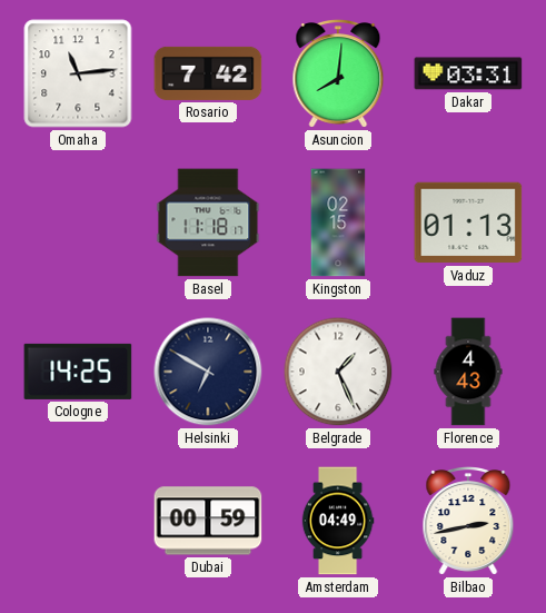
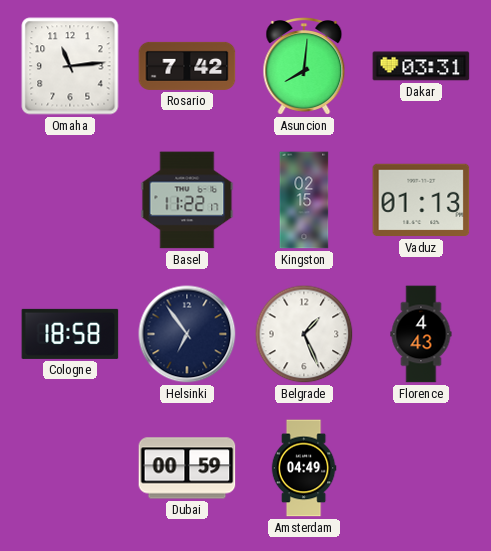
Basel: 11:18 -> 11:22
Cologne: 14:25 -> 18:58
Helsinki: 6:50 -> 6:54
Bilbao: 2:43 -> none
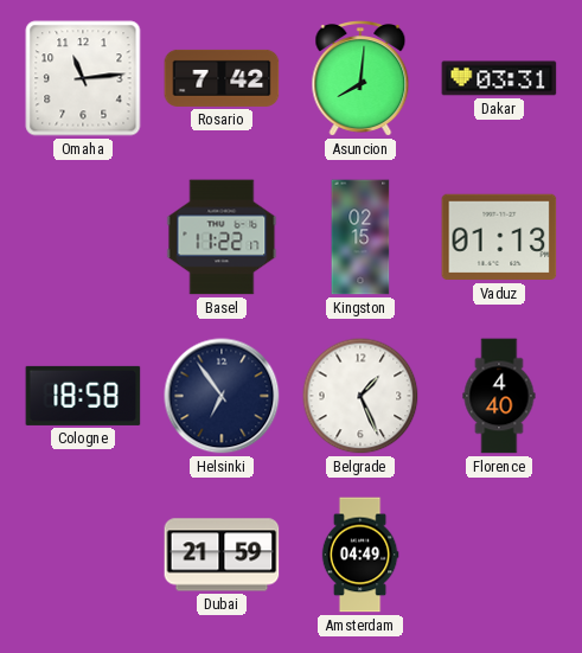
Florence: 4:43 -> 4:40
Dubai: 00:59 -> 21:59
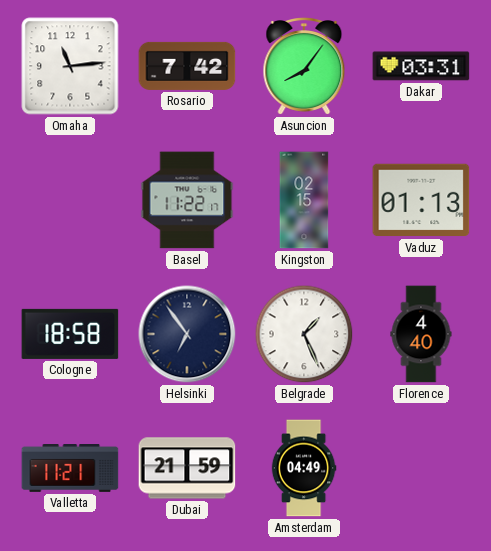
Asuncion: 8:01 -> 8:06
Valletta: none -> 11:21
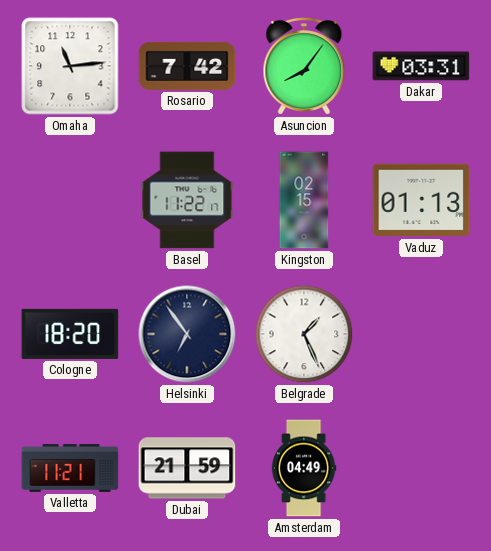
Cologne: 18:58 -> 18:20
Florence: 4:40 -> none
